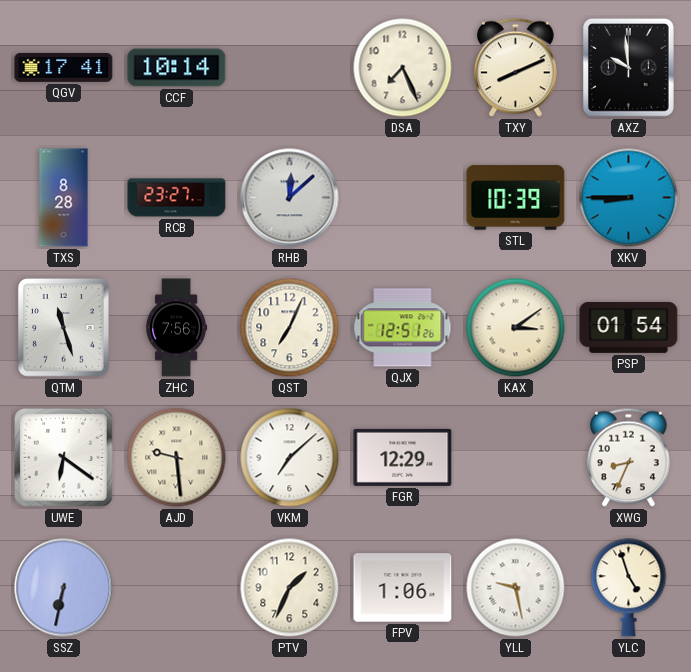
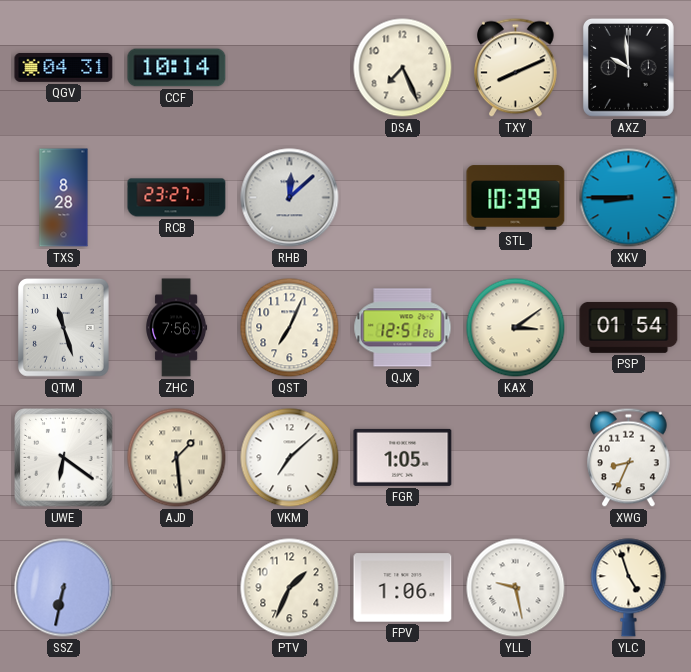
QGV: 17:41 -> 04:31
AJD: 9:29 -> 1:29
FGR: 12:29 -> 1:05
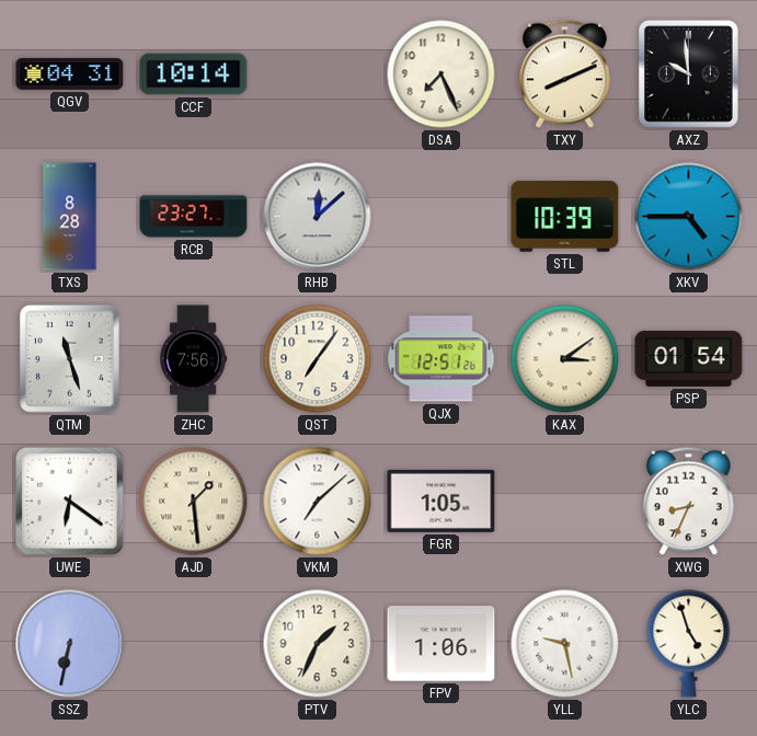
XKV: 8:45 -> 4:45
QST: 7:04 -> 7:06
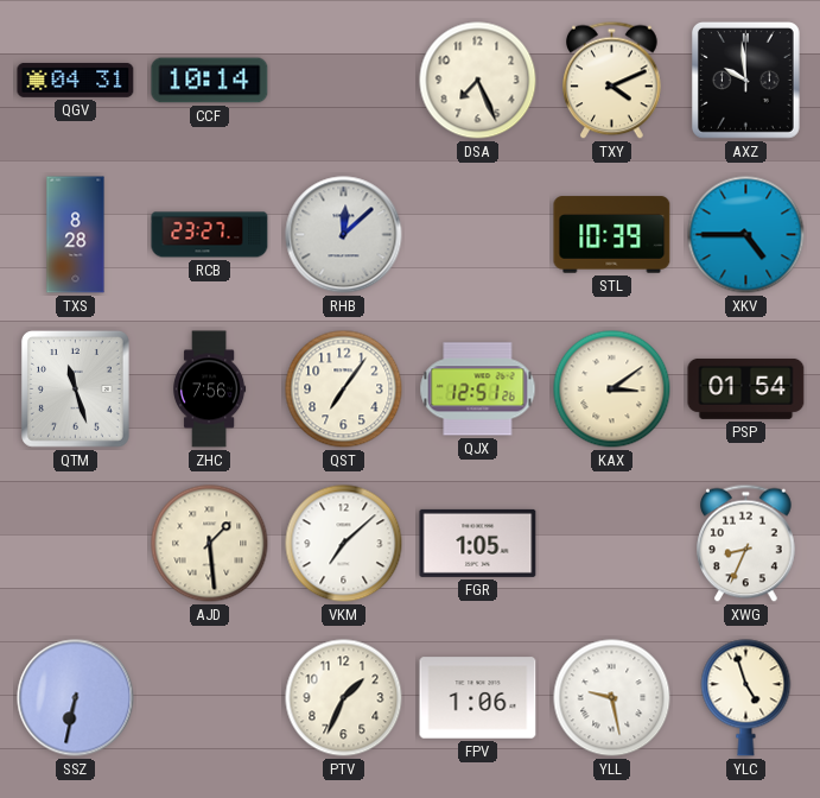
TXY: 8:11 -> 4:11
UWE: 6:21 -> none
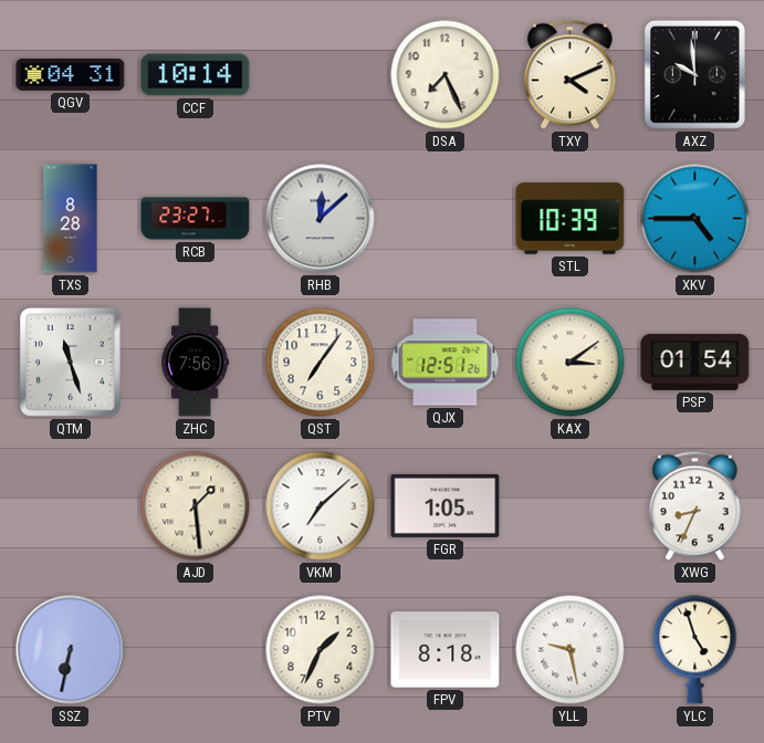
FPV: 1:06 -> 8:18
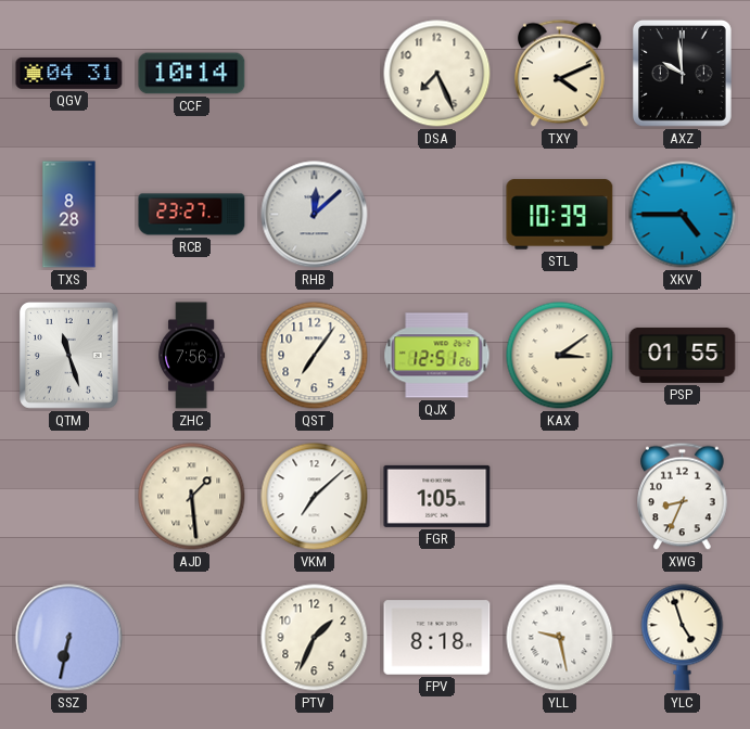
PSP: 01:54 -> 01:55
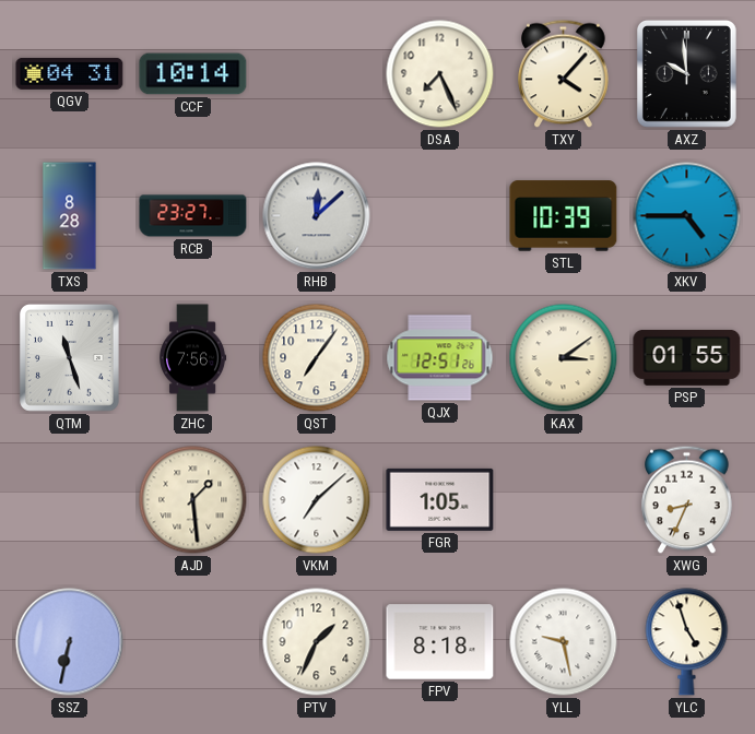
TXY: 4:11 -> 4:07
